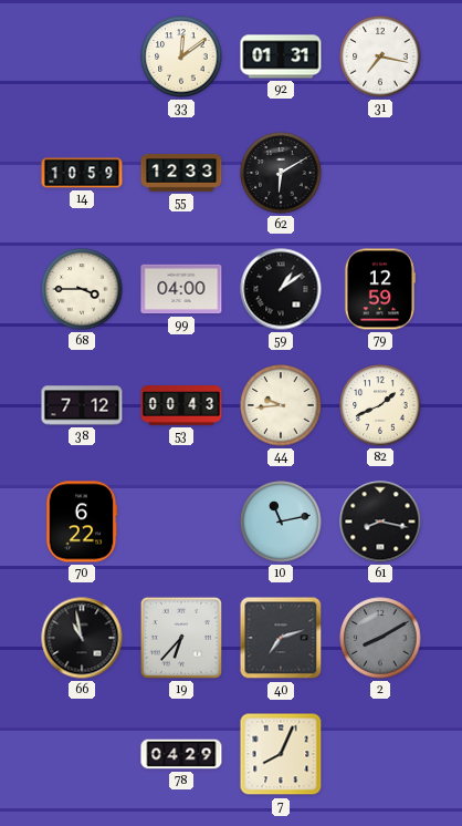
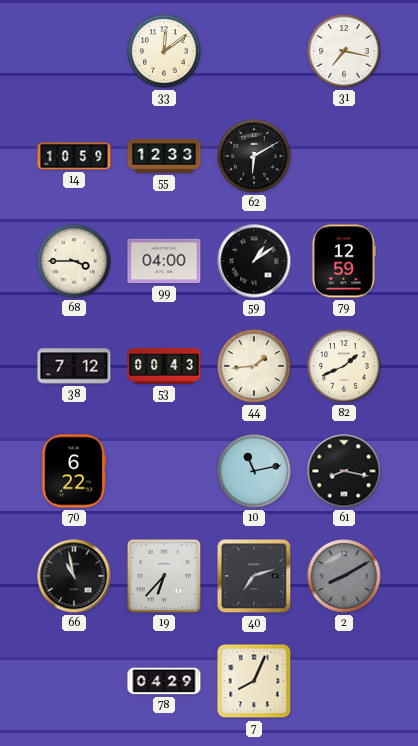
92: 01:31 -> none
44: 9:44 -> 1:44
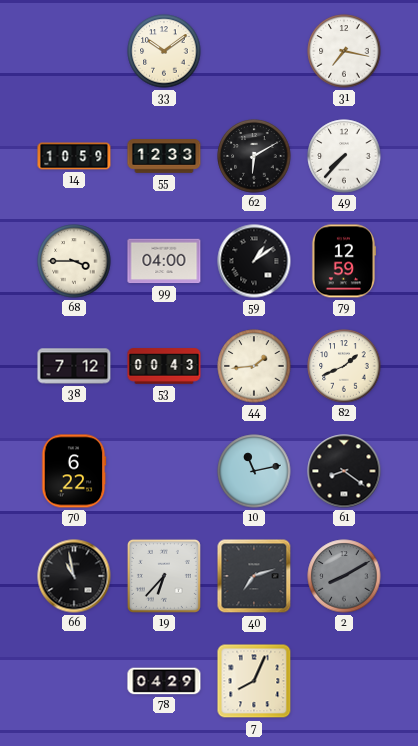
33: 12:09 -> 10:09
49: none -> 7:37
61: 8:17 -> 8:21
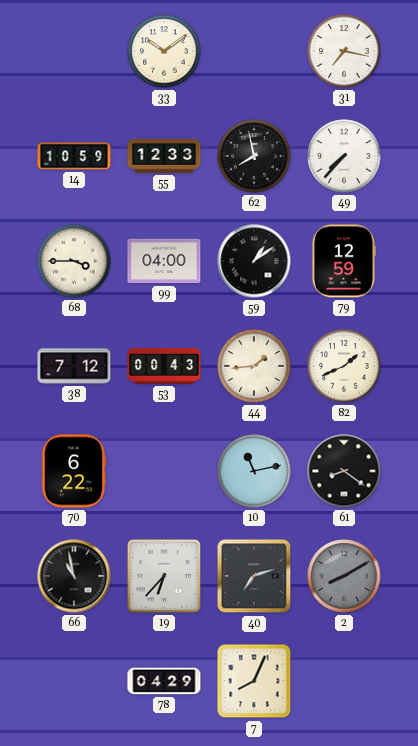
62: 6:10 -> 7:58
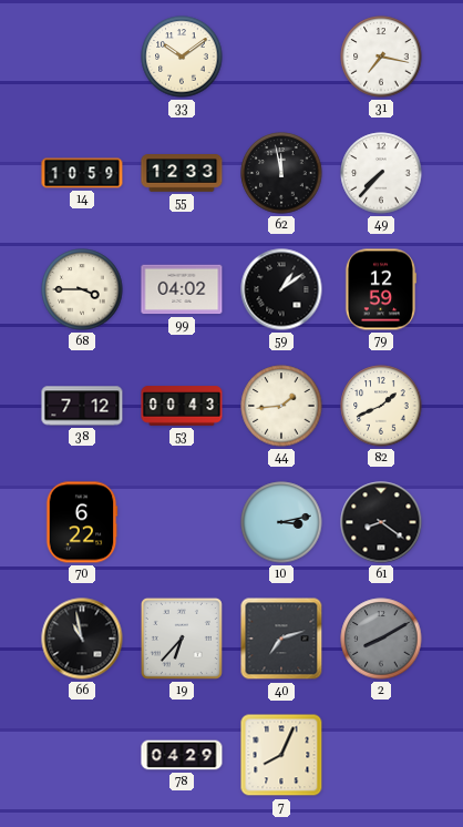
62: 7:58 -> 11:58
99: 04:00 -> 04:02
10: 11:13 -> 3:13
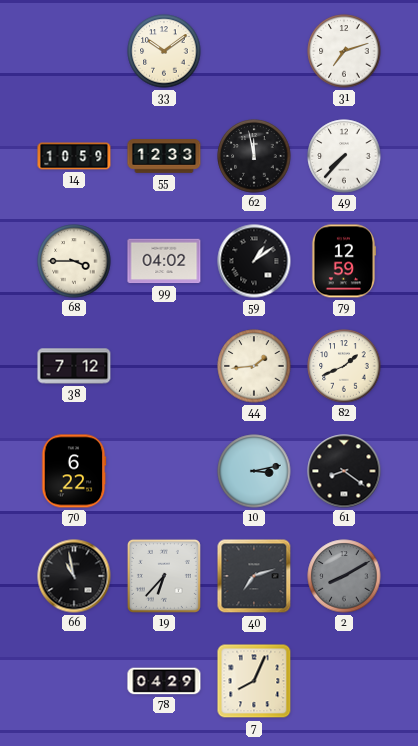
31: 7:17 -> 7:12
53: 00:43 -> none
